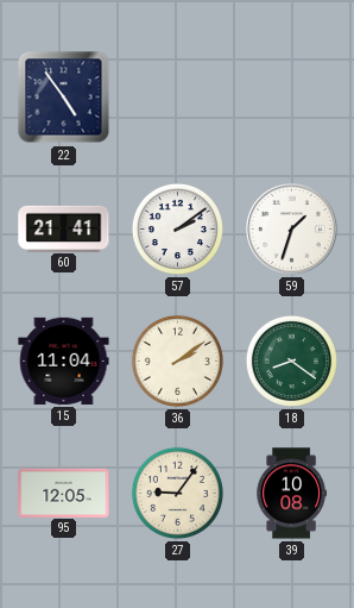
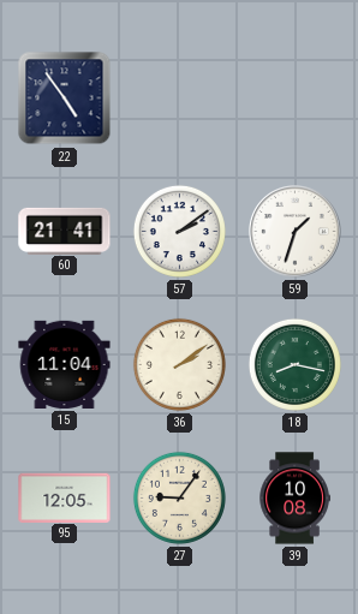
18: 8:21 -> 8:17
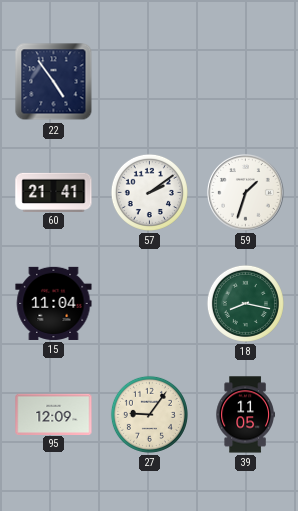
36: 2:09 -> none
95: 12:05 -> 12:09
39: 10:08 -> 11:05
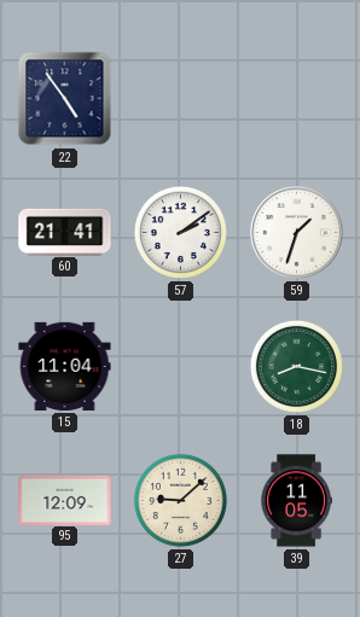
27: 9:06 -> 9:08
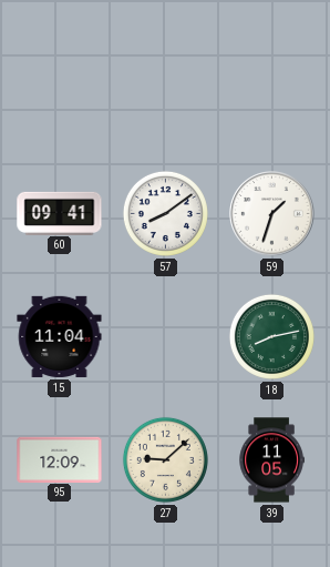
22: 4:54 -> none
60: 21:41 -> 09:41
57: 2:09 -> 8:09
18: 8:17 -> 8:13
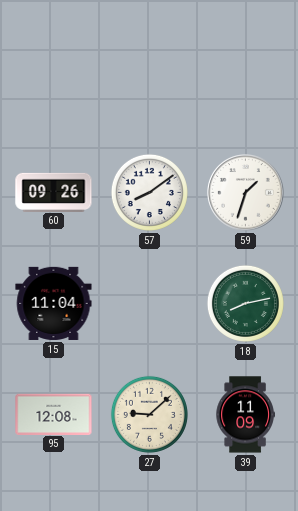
60: 09:41 -> 09:26
95: 12:09 -> 12:08
39: 11:05 -> 11:09
